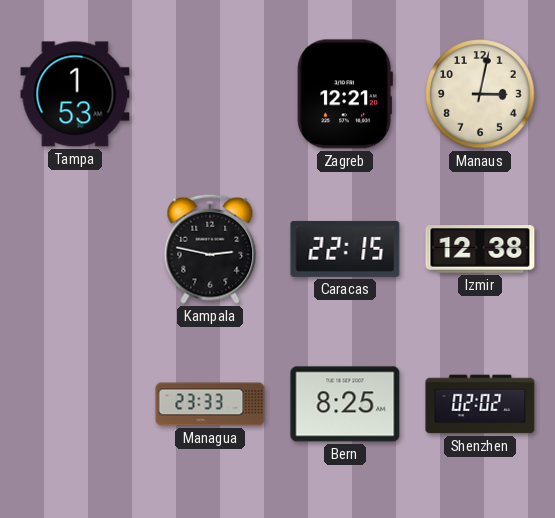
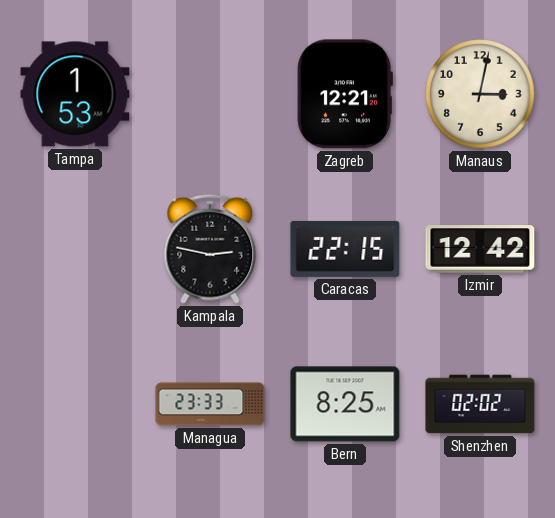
Izmir: 12:38 -> 12:42
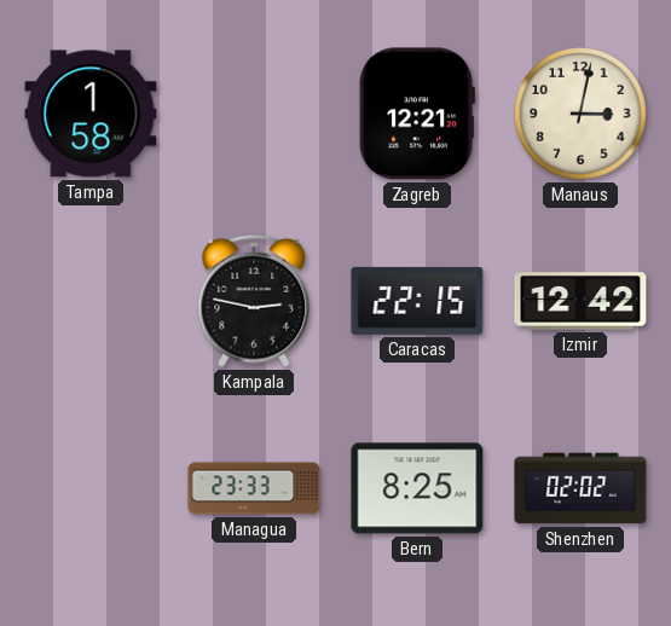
Tampa: 1:53 -> 1:58
